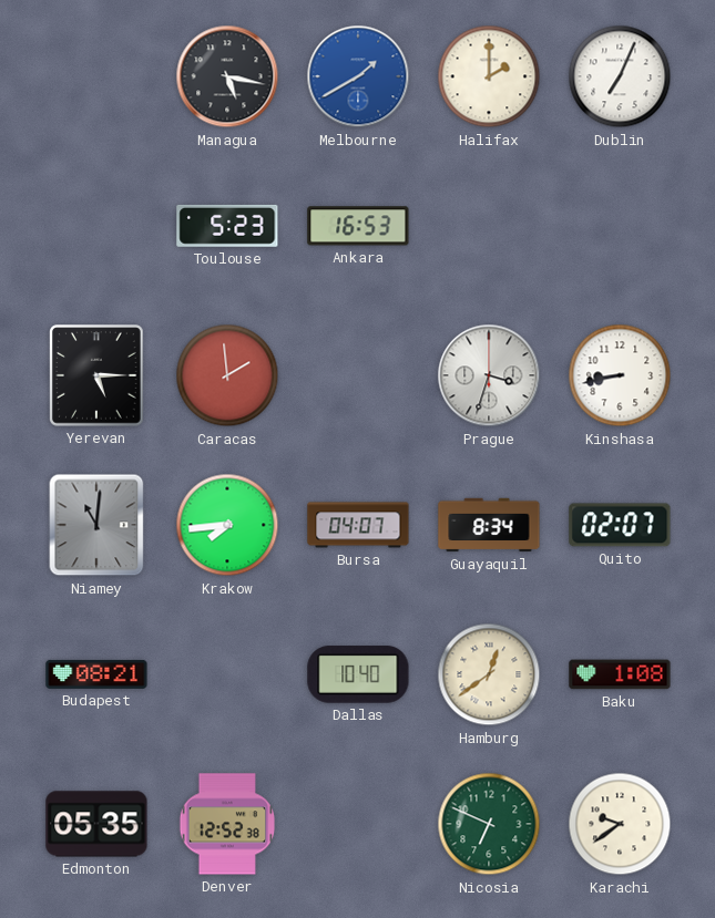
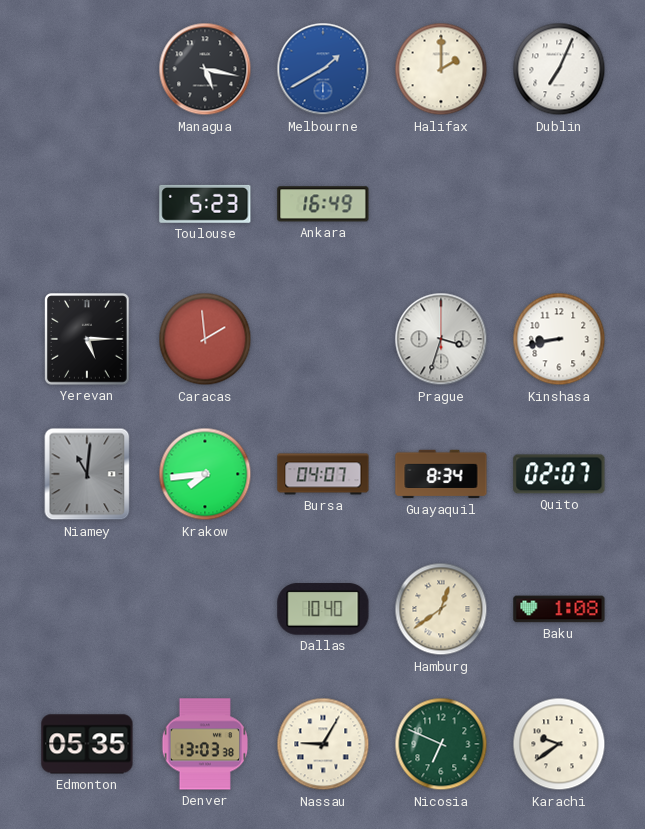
Ankara: 16:53 -> 16:49
Budapest: 08:21 -> none
Denver: 12:52 -> 13:03
Nassau: none -> 9:05
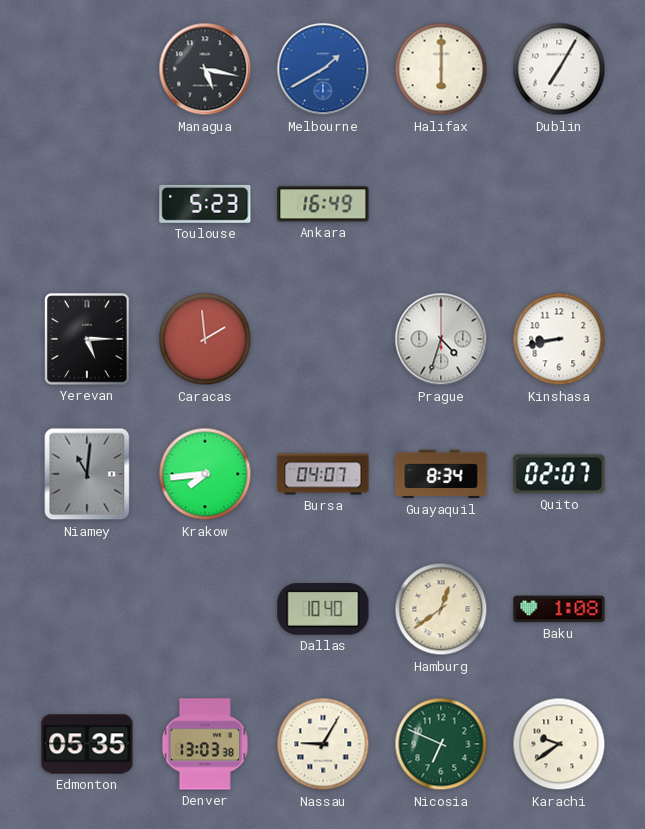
Halifax: 2:00 -> 6:00
Dublin: 7:04 -> 7:05
Prague: 3:33 -> 4:33
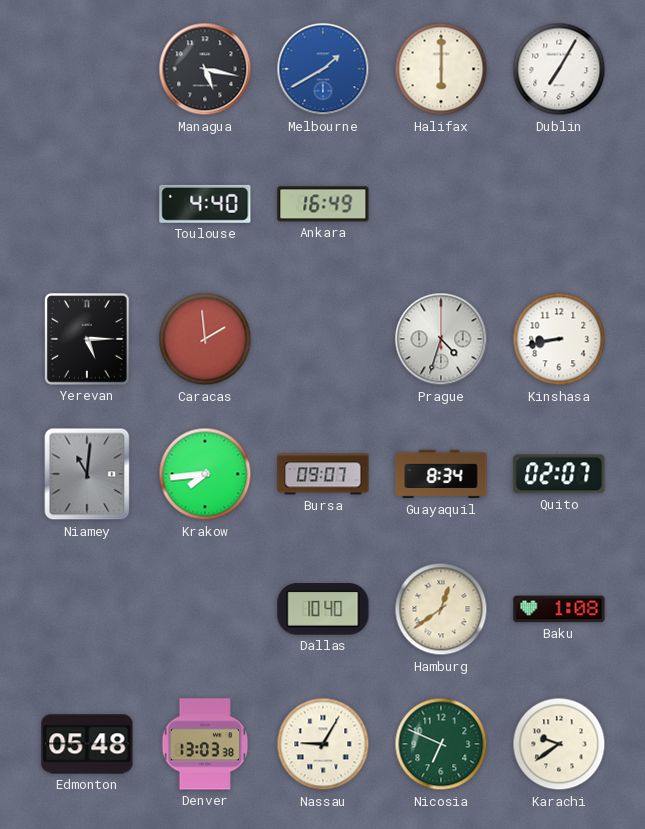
Toulouse: 5:23 -> 4:40
Bursa: 04:07 -> 09:07
Edmonton: 05:35 -> 05:48
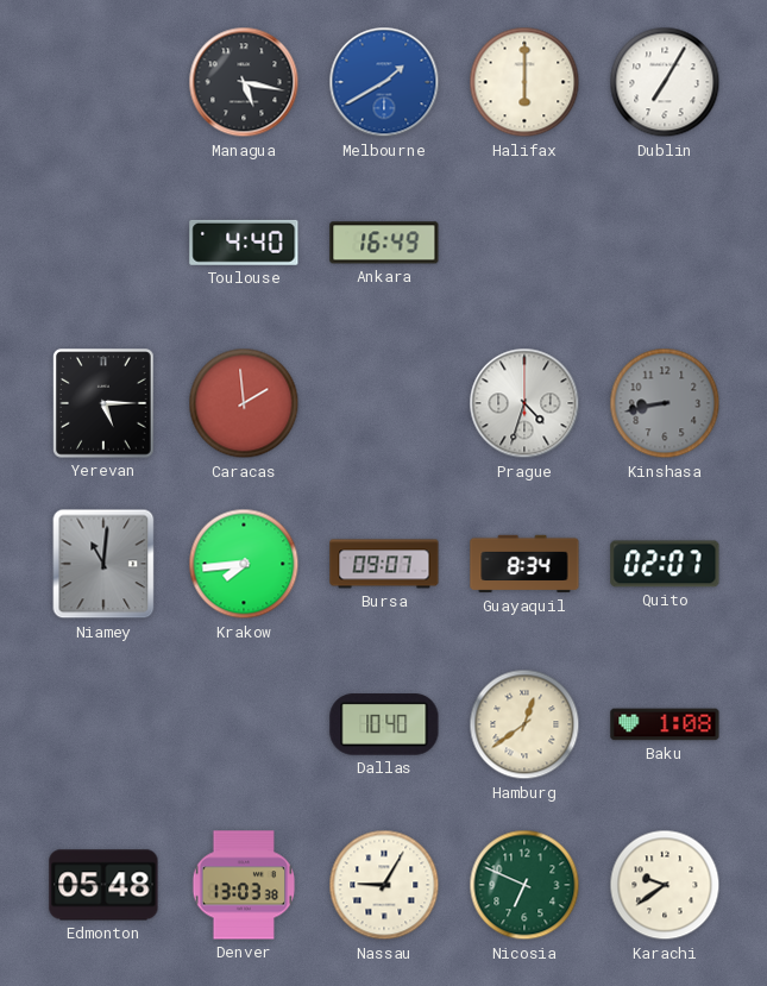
Kinshasa dial: white -> grey
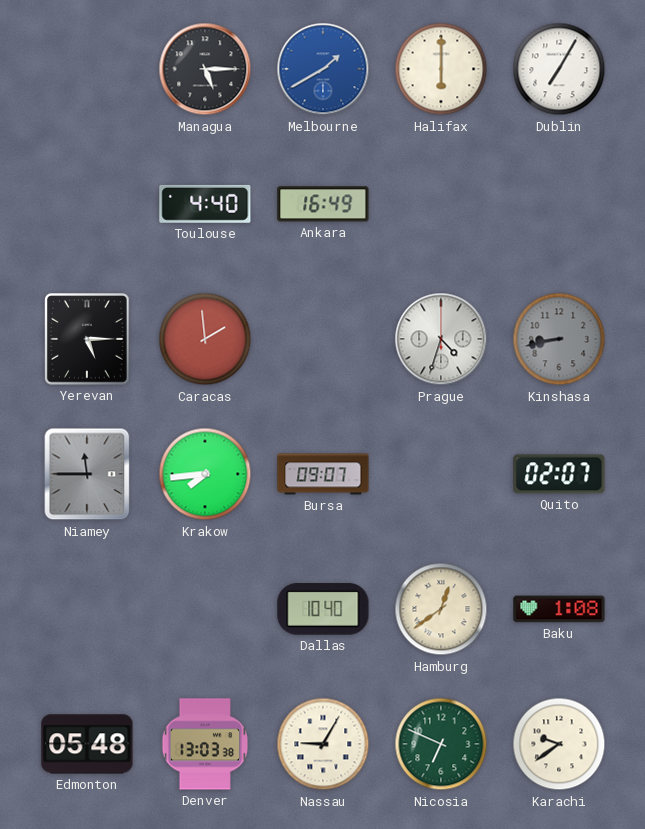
Managua: 5:17 -> 5:15
Niamey: 11:01 -> 11:45
Guayaquil: 8:34 -> none
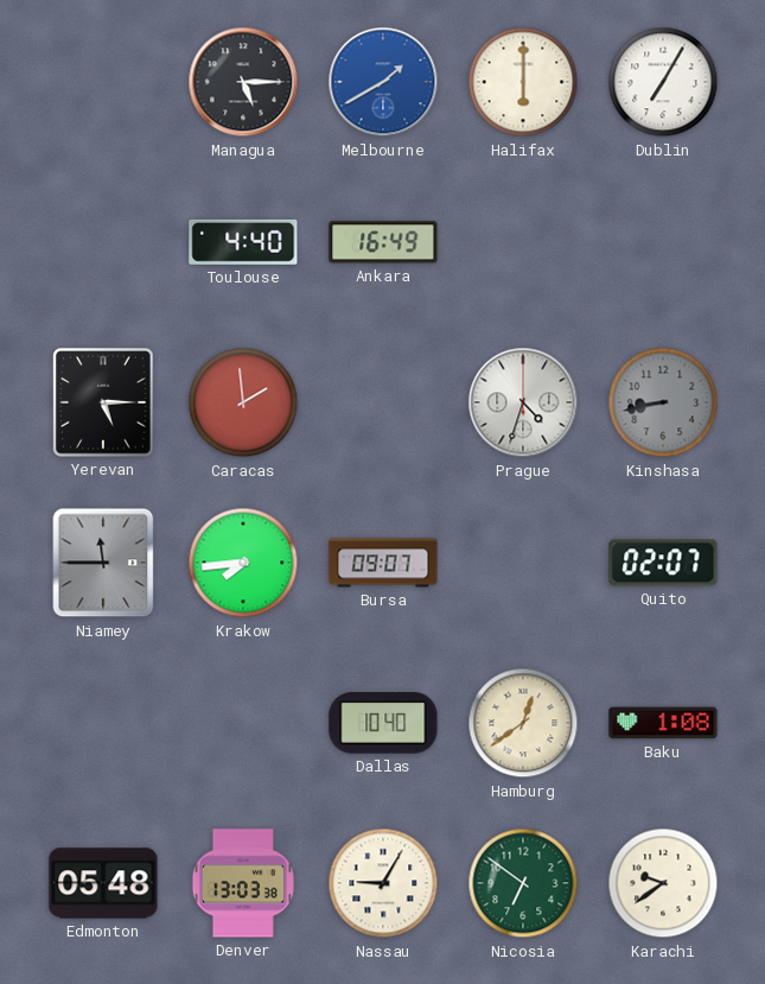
Nicosia: 6:49 -> 6:51
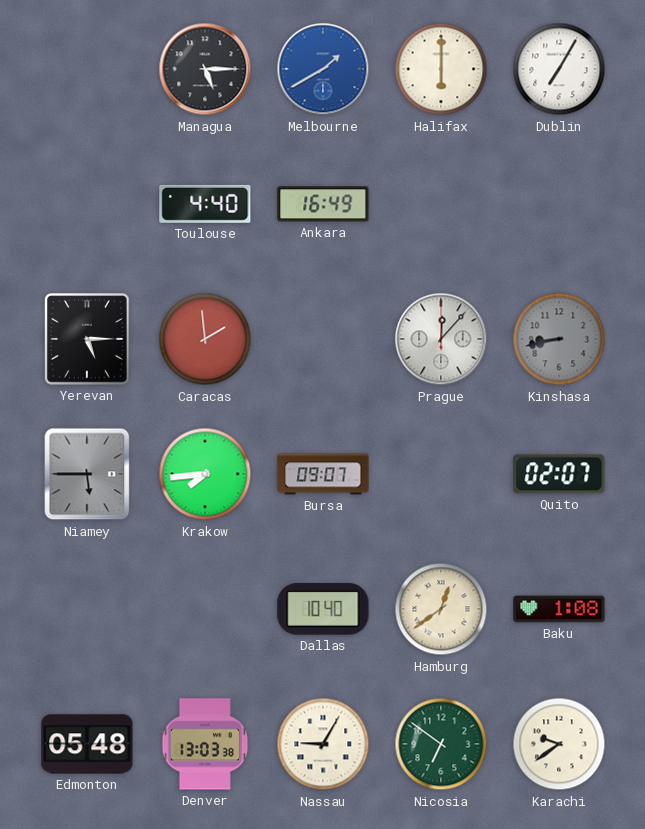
Prague: 4:33 -> 12:07
Niamey: 11:45 -> 5:45
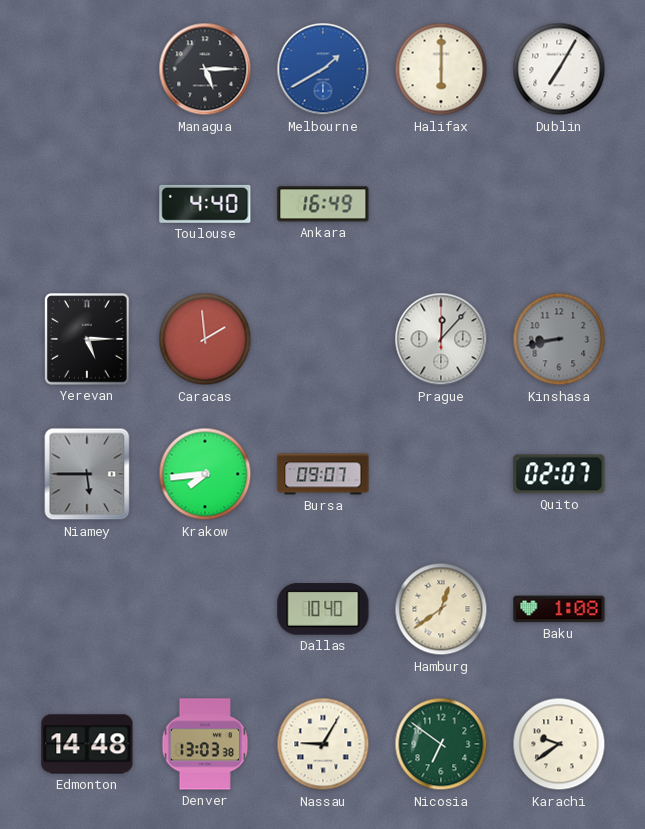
Edmonton: 05:48 -> 14:48
